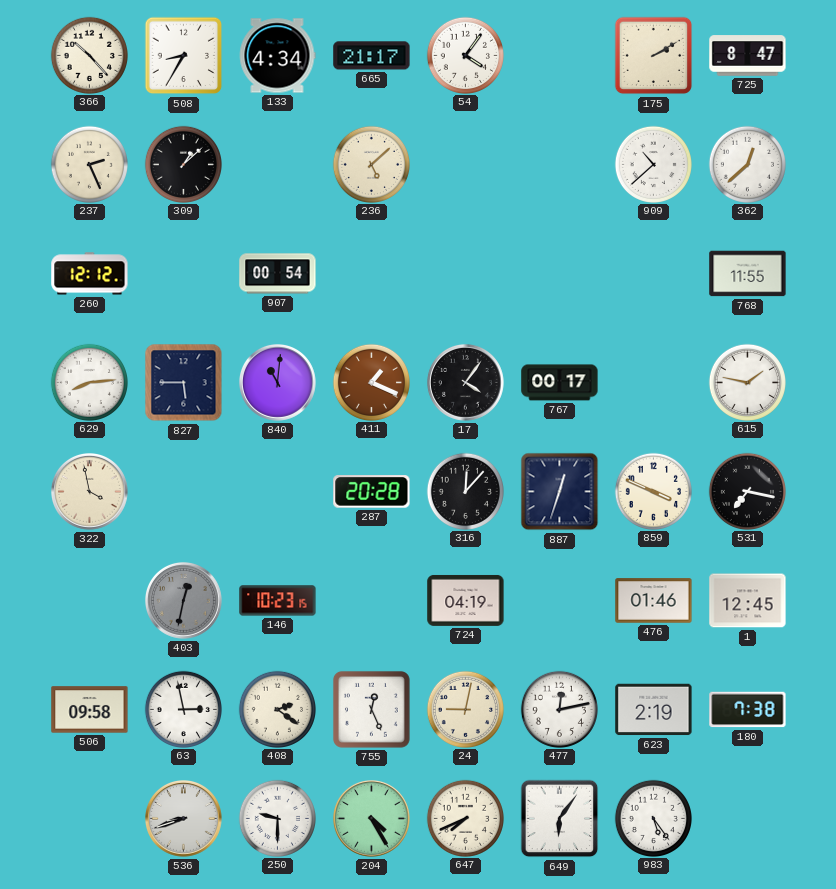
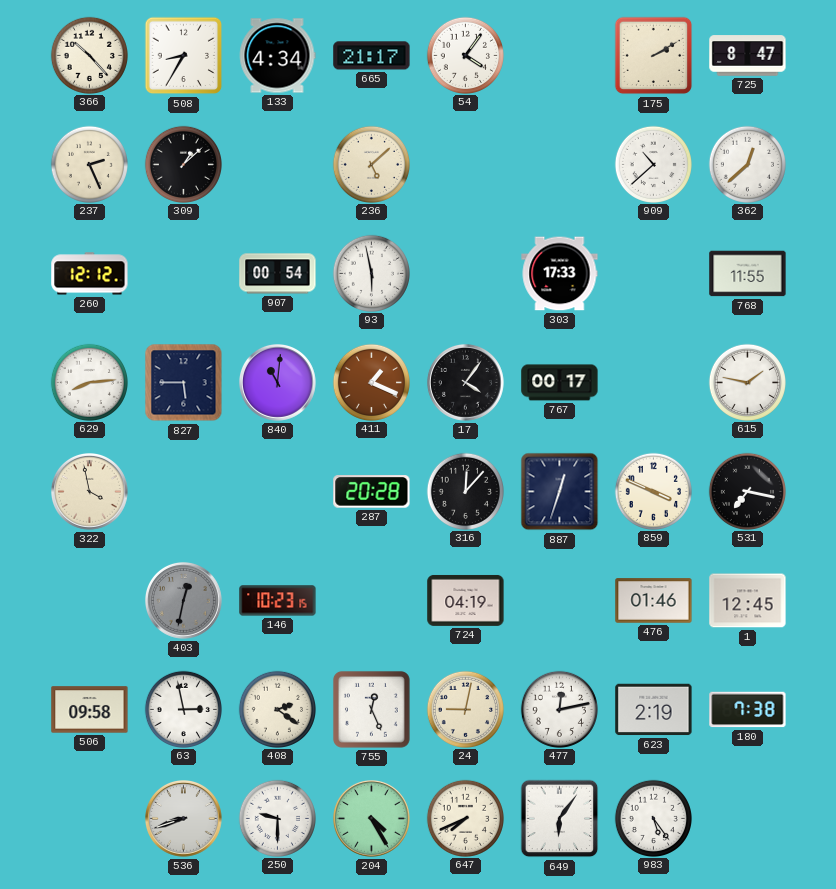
93: none -> 5:58
303: none -> 17:33
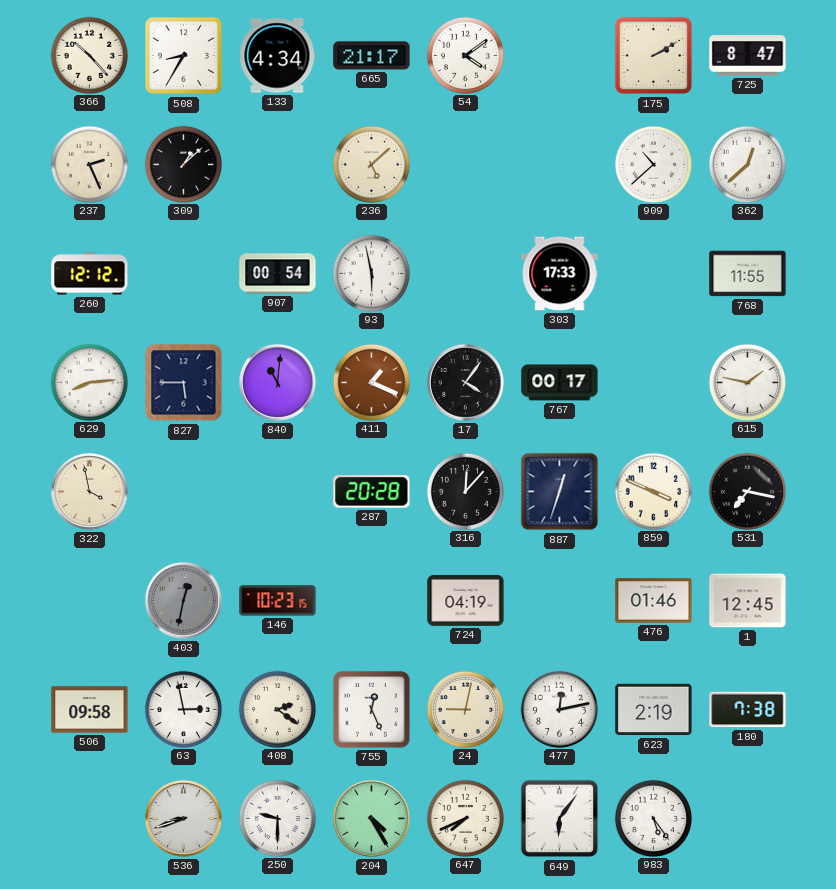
54: 4:06 -> 4:09
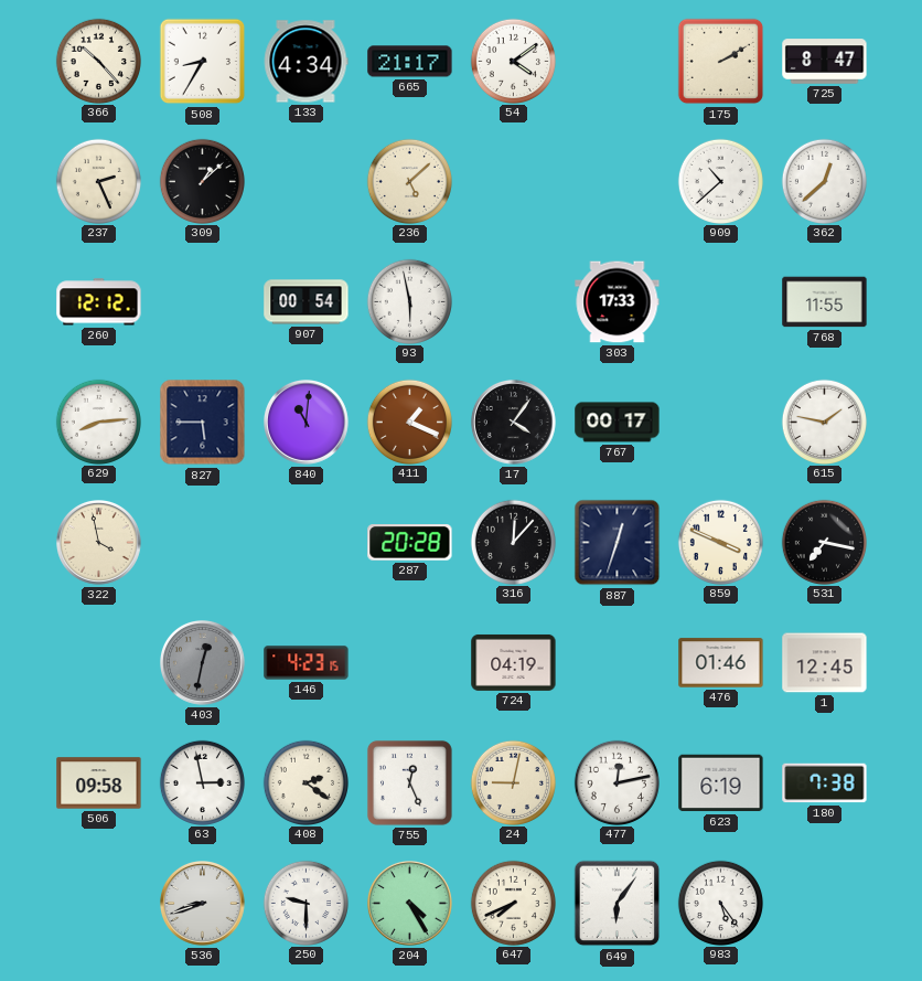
146: 10:23 -> 4:23
623: 2:19 -> 6:19
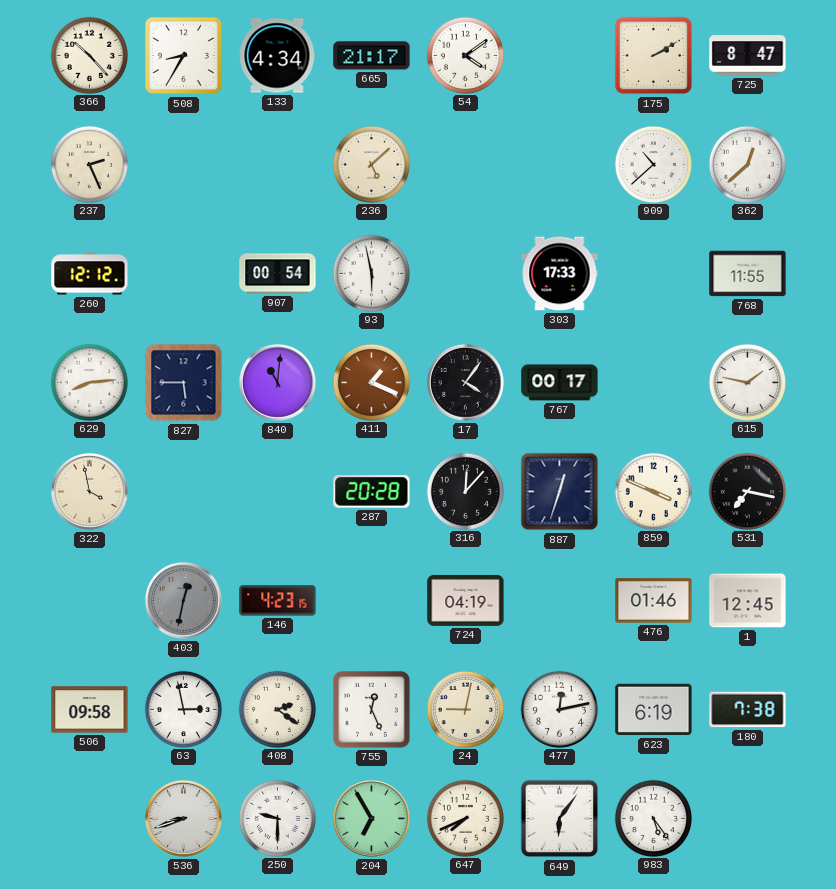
309: 1:08 -> none
204: 4:25 -> 6:55
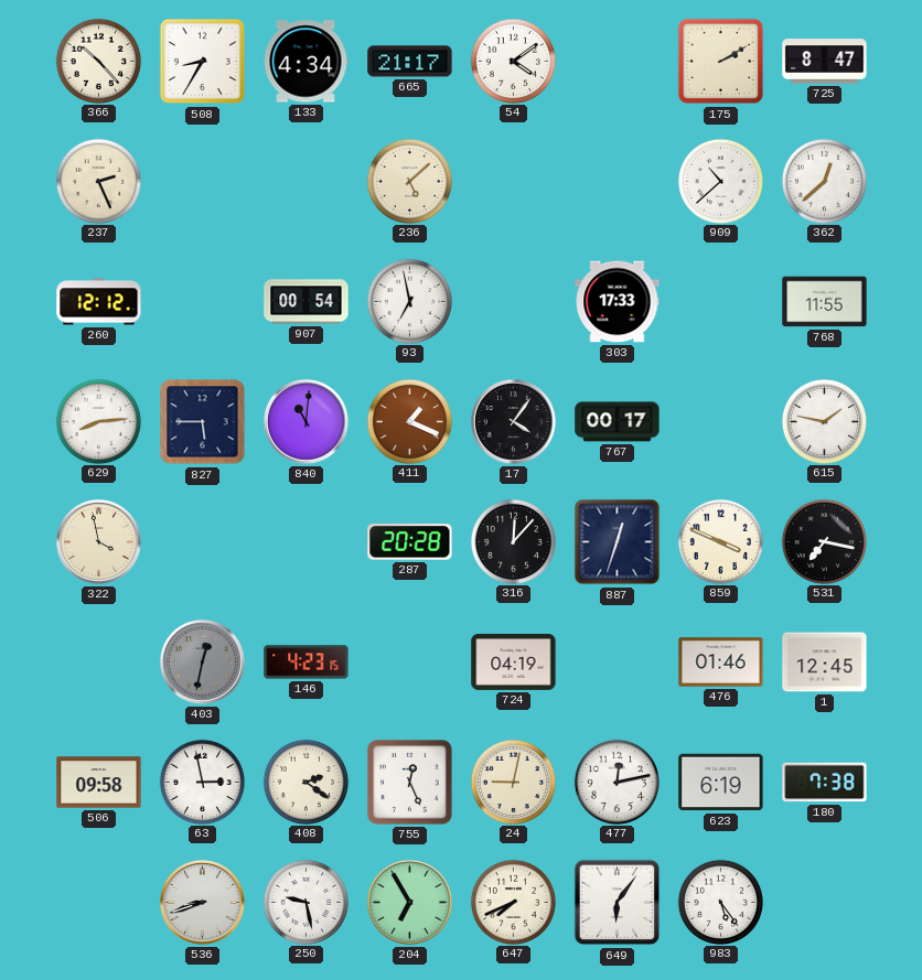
93: 5:58 -> 6:58
250: 9:30 -> 9:28
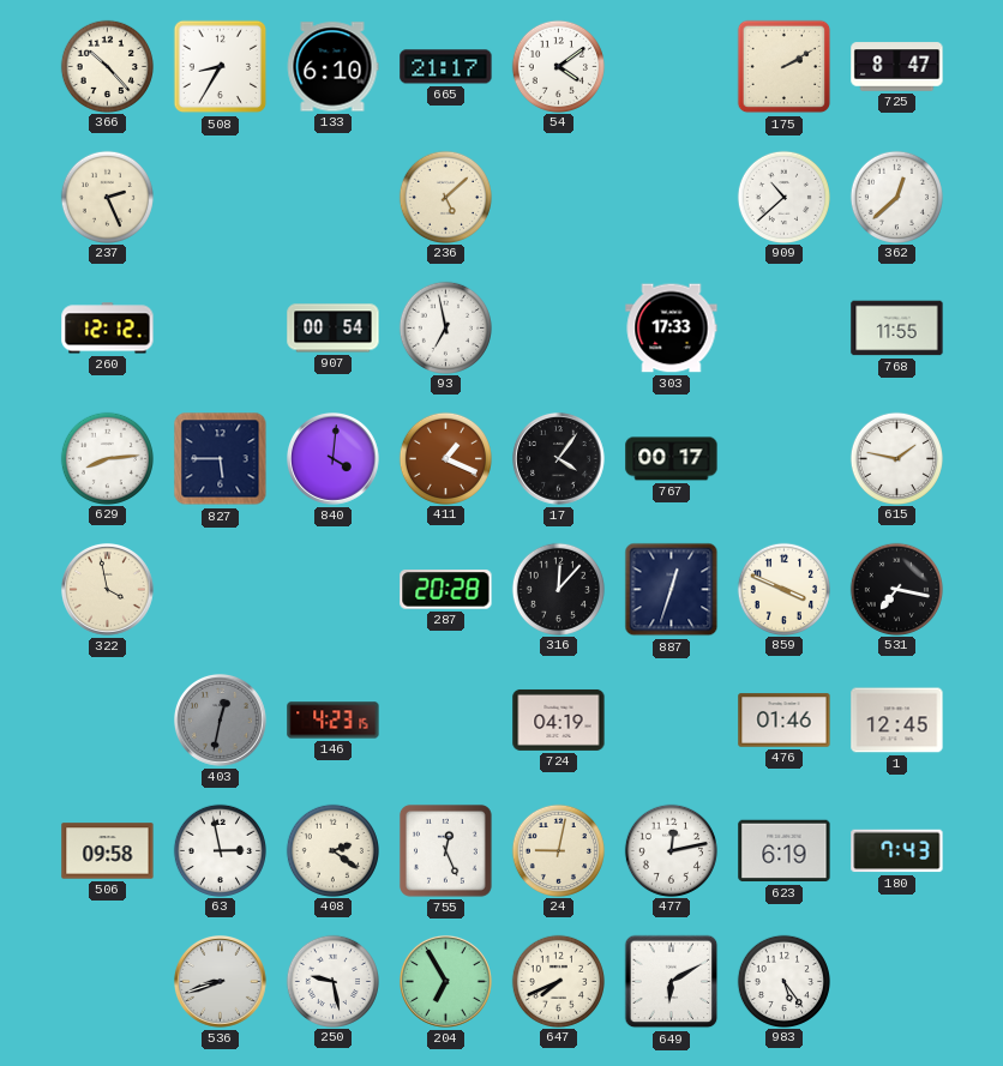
133: 4:34 -> 6:10
840: 11:01 -> 4:01
180: 7:38 -> 7:43
649: 6:06 -> 6:10
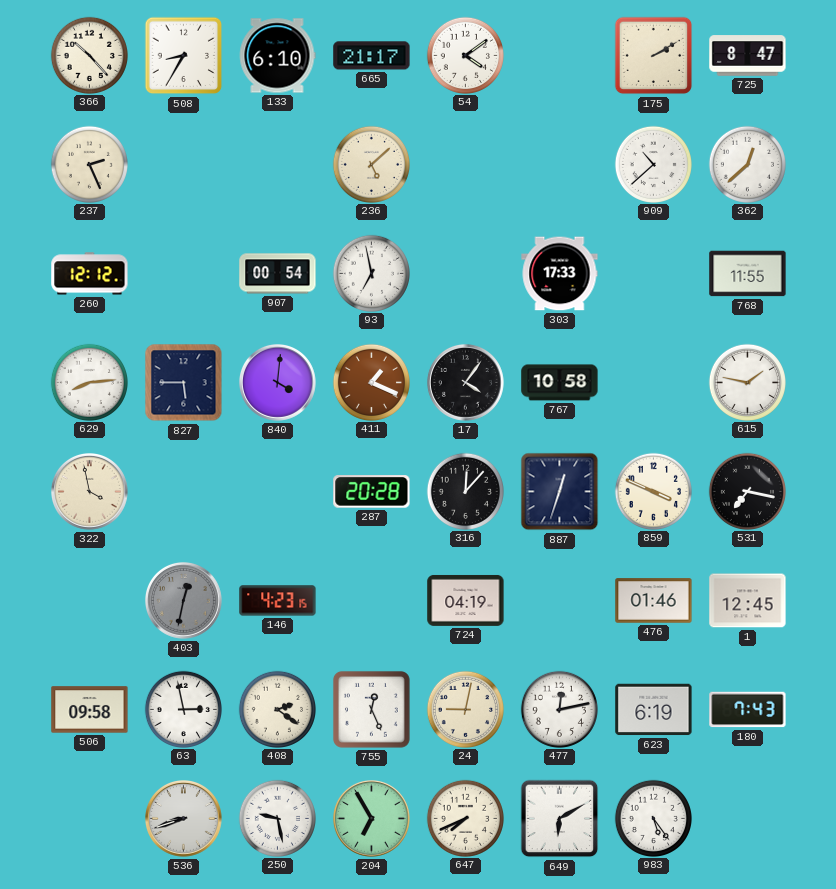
767: 00:17 -> 10:58
